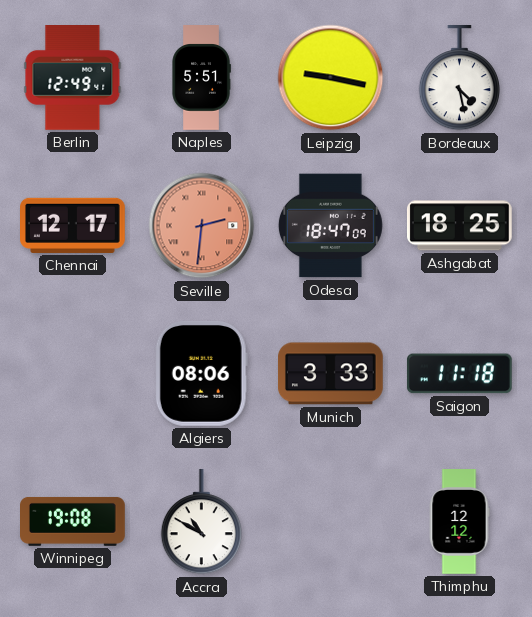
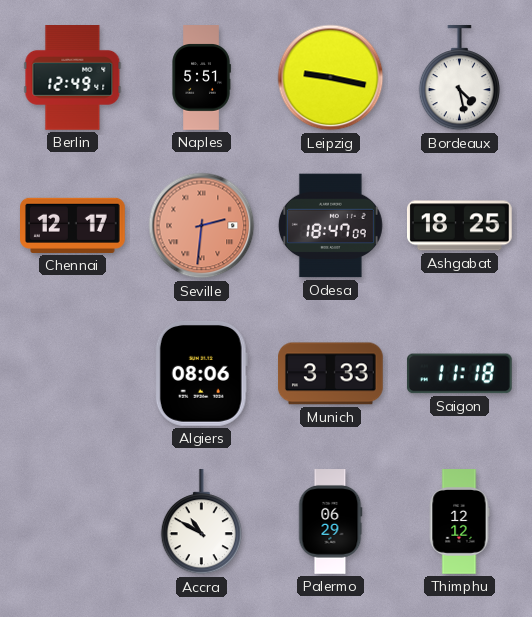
Winnipeg: 19:08 -> none
Palermo: none -> 06:29
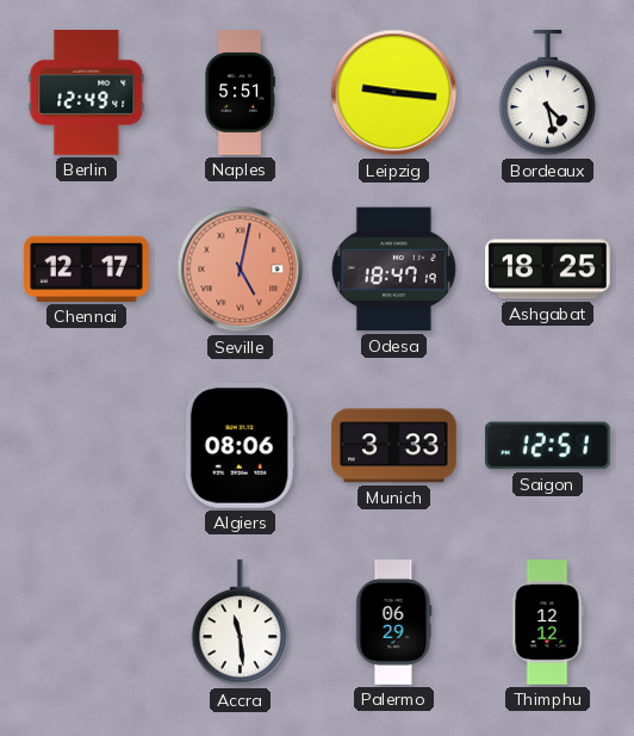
Leipzig: 9:17 -> 9:16
Seville: 2:31 -> 5:02
Odesa: 18:47:09 -> 18:47:19
Saigon: 11:18 -> 12:51
Accra: 10:50 -> 11:29
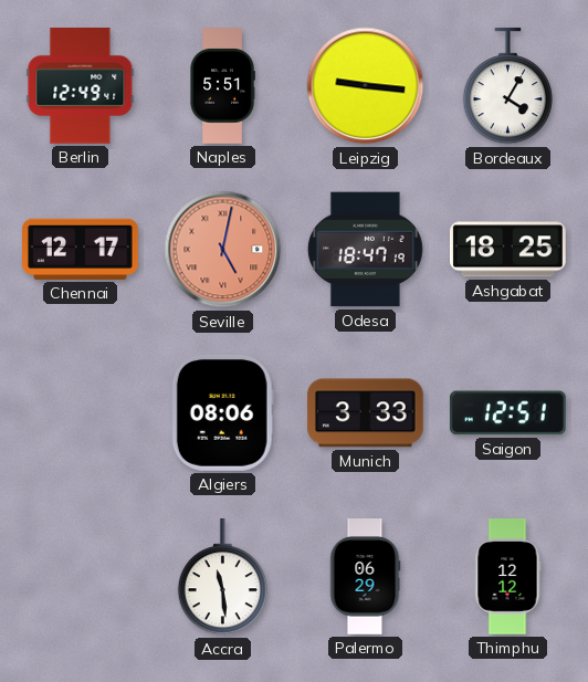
Bordeaux: 4:28 -> 4:05
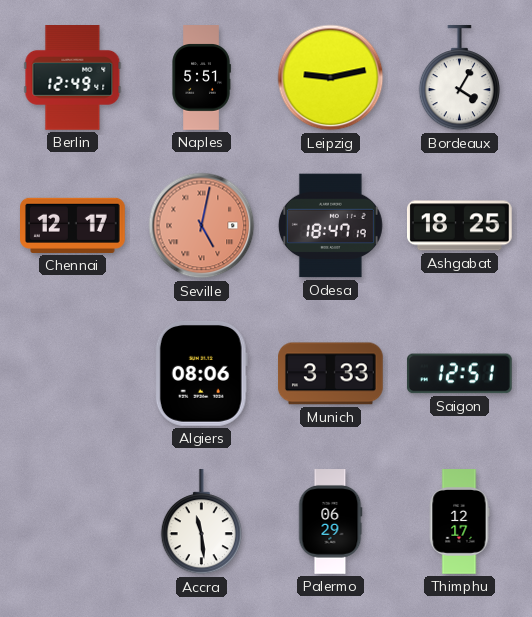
Leipzig: 9:16 -> 9:13
Thimphu: 12:12 -> 12:17
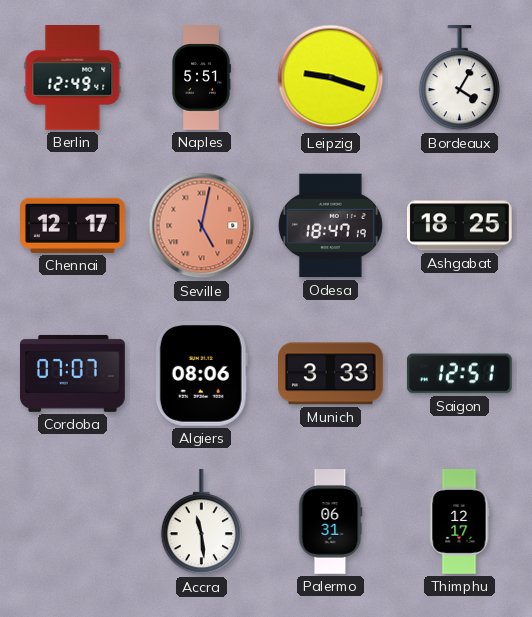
Leipzig: 9:13 -> 9:18
Cordoba: none -> 07:07
Palermo: 06:29 -> 06:31
